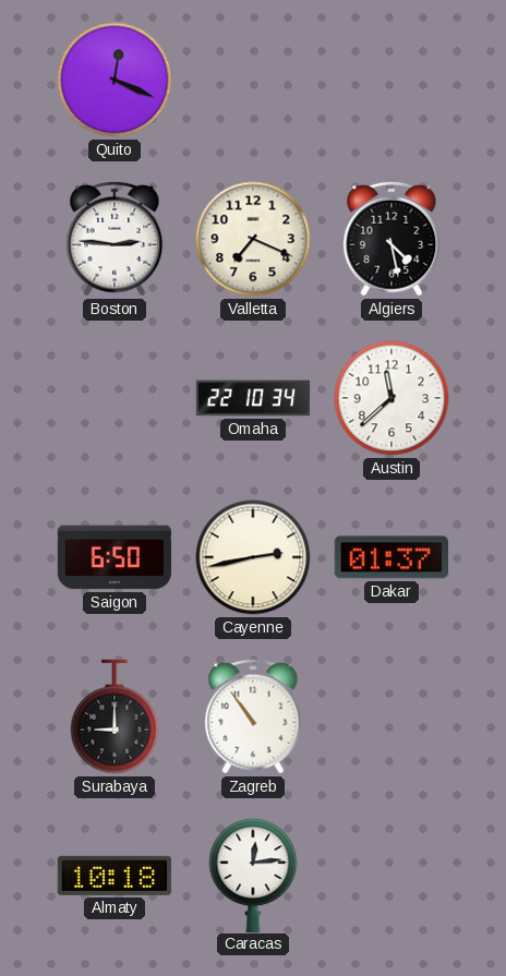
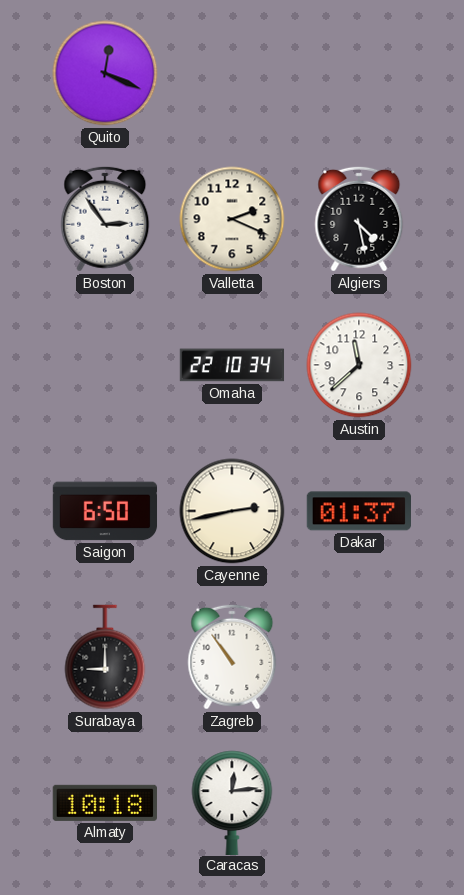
Boston: 2:46 -> 2:54
Valletta: 7:19 -> 2:19
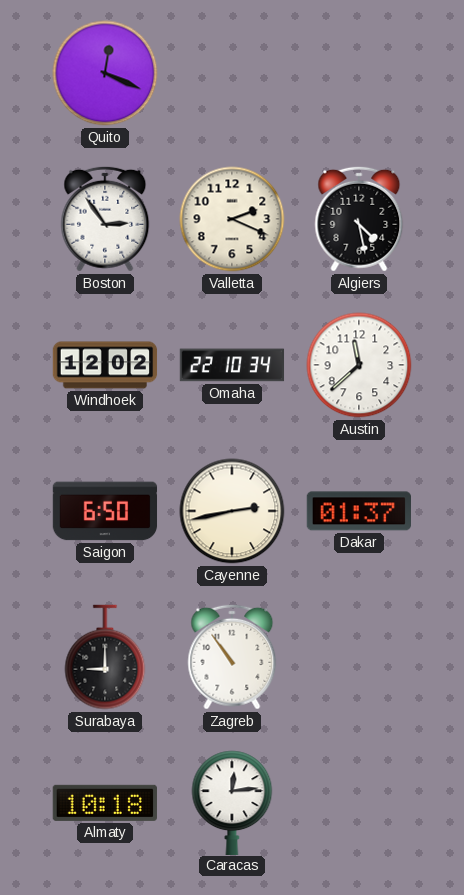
Windhoek: none -> 12:02
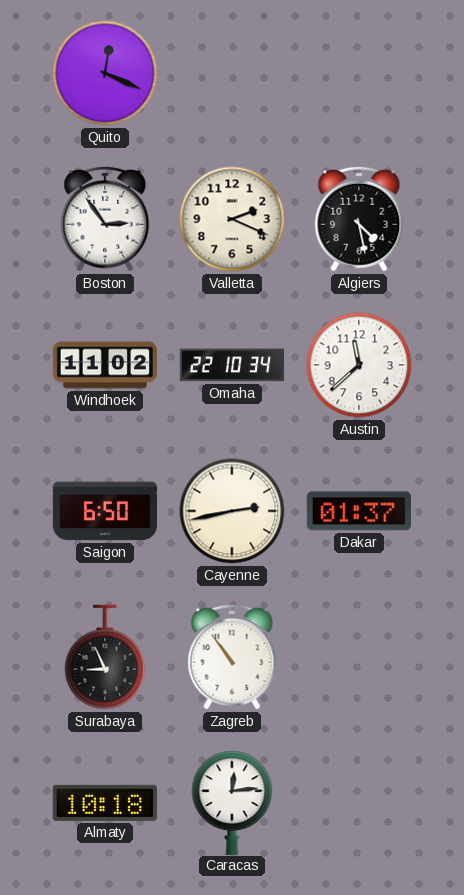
Windhoek: 12:02 -> 11:02
Surabaya: 9:00 -> 8:56
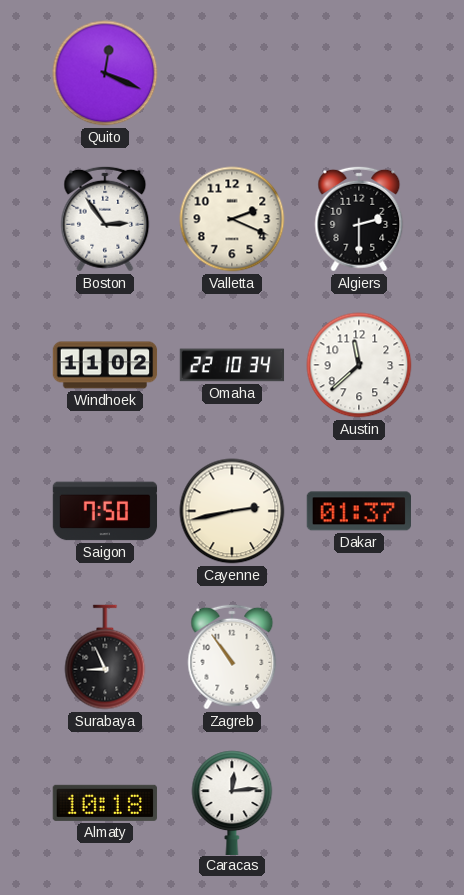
Algiers: 4:28 -> 2:30
Saigon: 6:50 -> 7:50
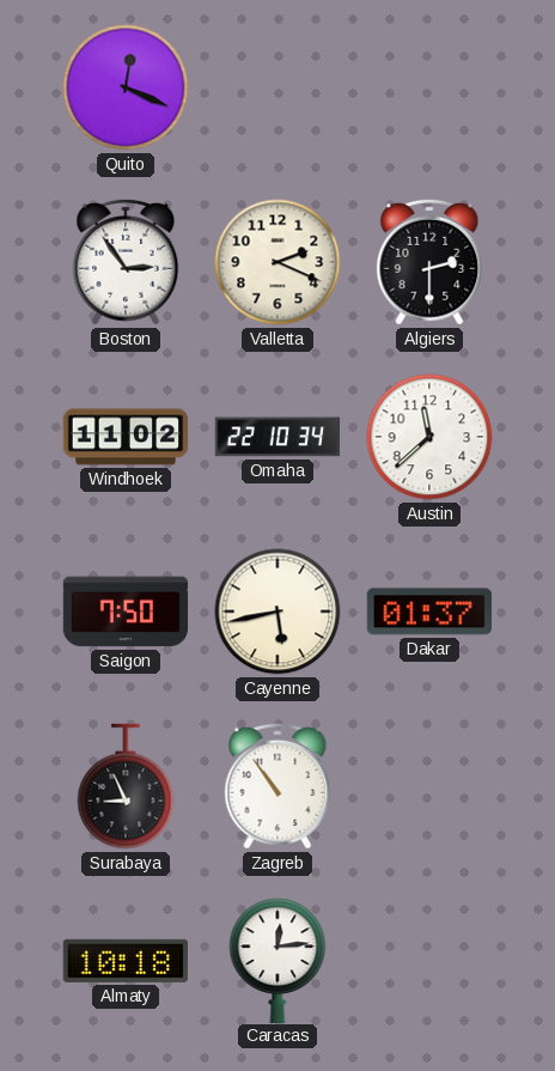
Cayenne: 2:43 -> 5:43
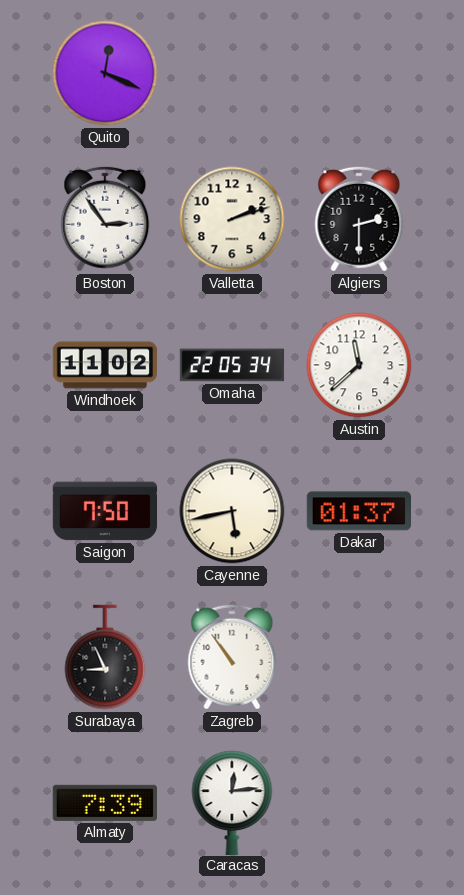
Valletta: 2:19 -> 2:12
Omaha: 22:10 -> 22:05
Almaty: 10:18 -> 7:39
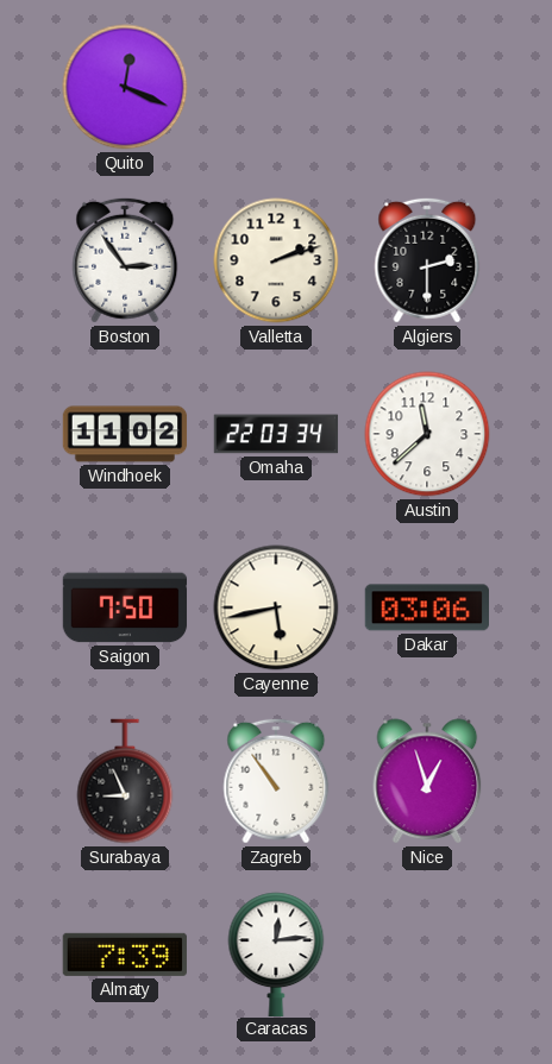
Omaha: 22:05 -> 22:03
Dakar: 01:37 -> 03:06
Nice: none -> 12:57
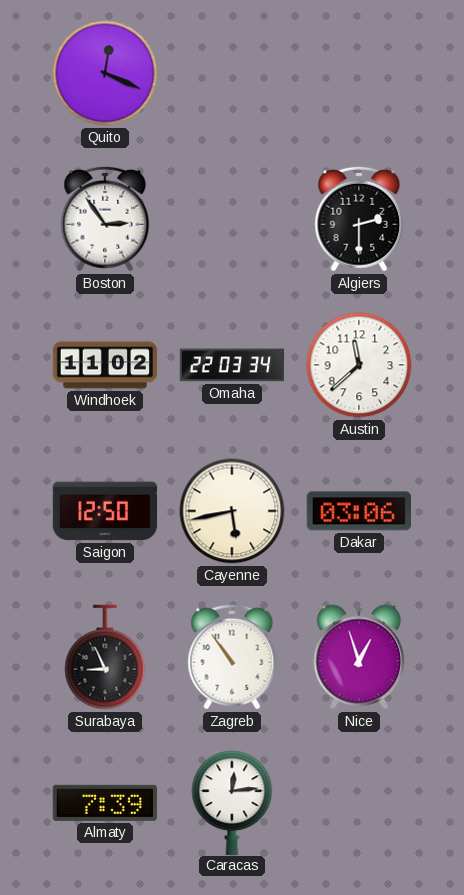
Valletta: 2:12 -> none
Saigon: 7:50 -> 12:50
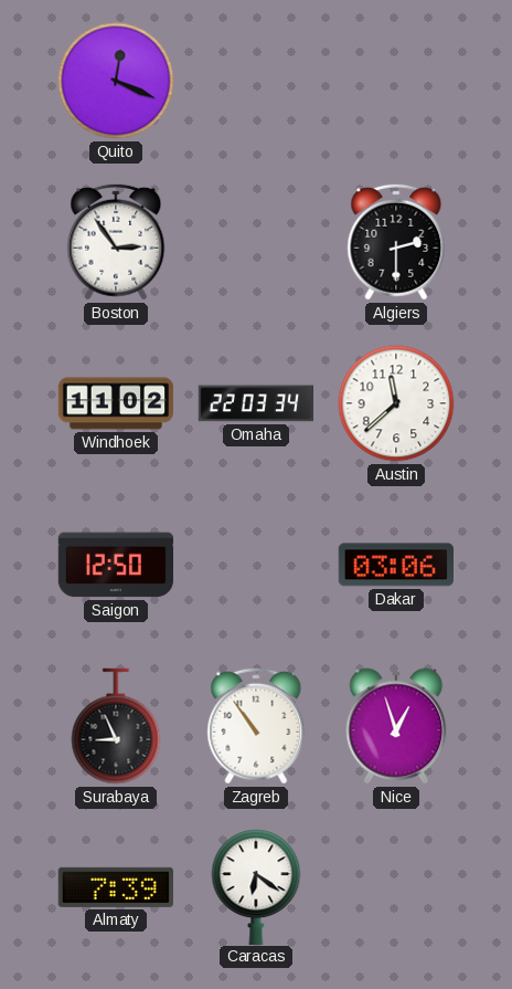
Cayenne: 5:43 -> none
Caracas: 12:14 -> 6:21
